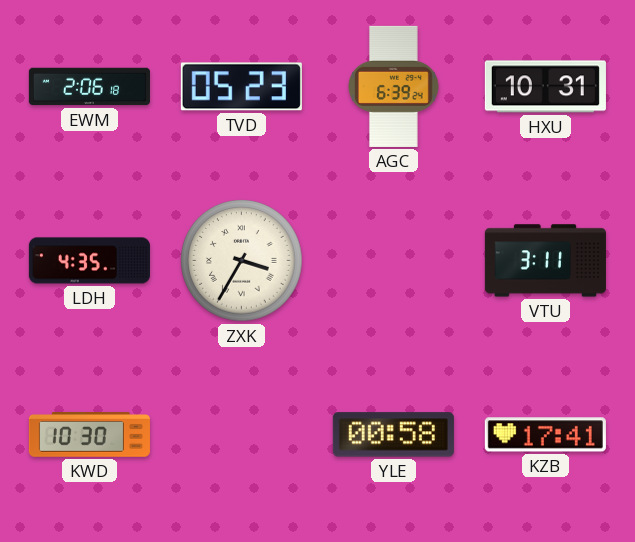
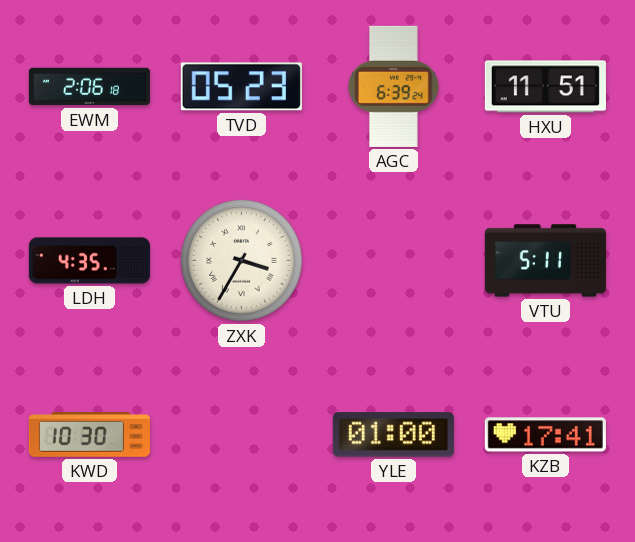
HXU: 10:31 -> 11:51
VTU: 3:11 -> 5:11
YLE: 00:58 -> 01:00
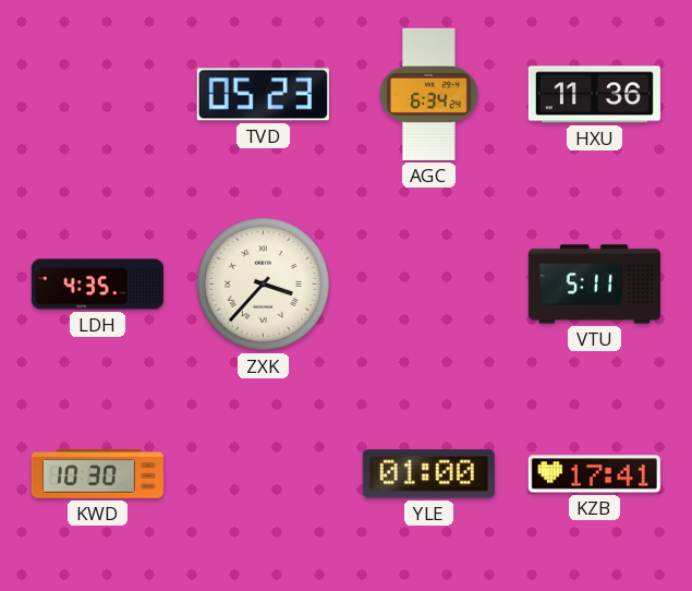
EWM: 2:06 -> none
AGC: 6:39 -> 6:34
HXU: 11:51 -> 11:36
ZXK: 3:35 -> 3:37
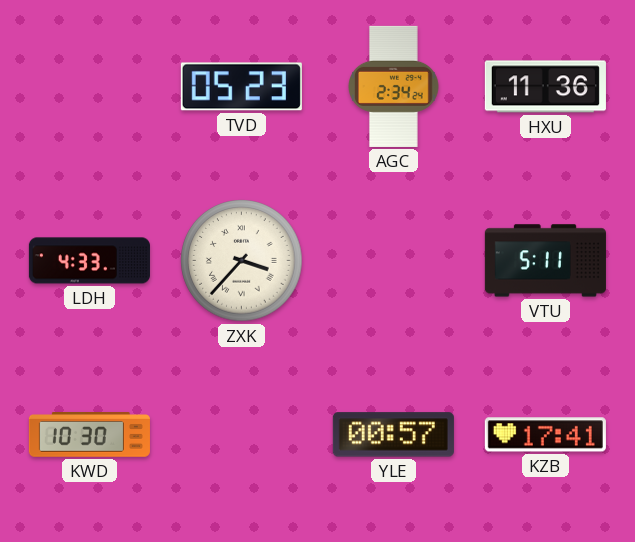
AGC: 6:34 -> 2:34
LDH: 4:35 -> 4:33
YLE: 01:00 -> 00:57
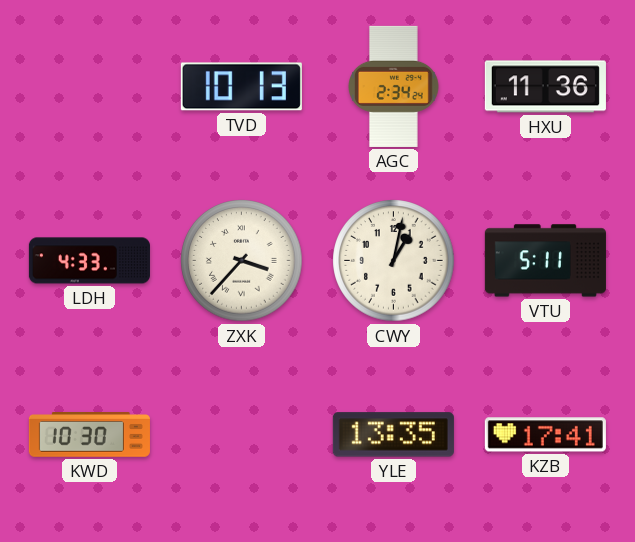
TVD: 05:23 -> 10:13
CWY: none -> 1:02
YLE: 00:57 -> 13:35
